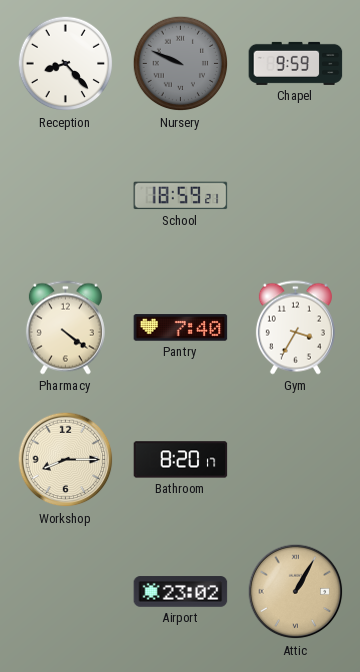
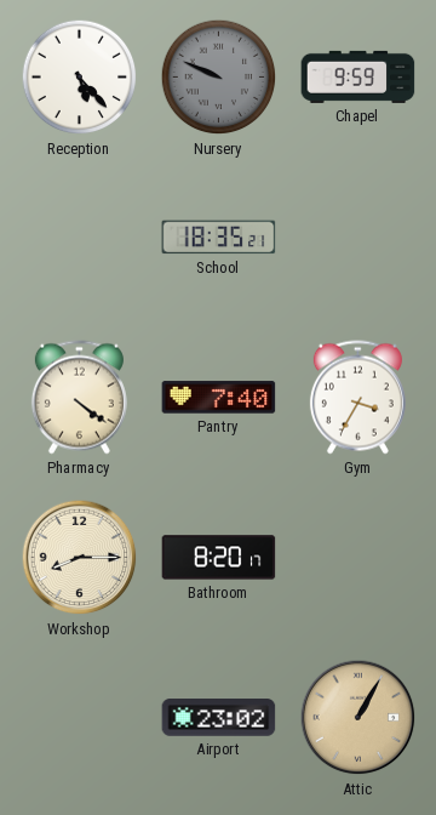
Reception: 8:23 -> 5:23
School: 18:59 -> 18:35
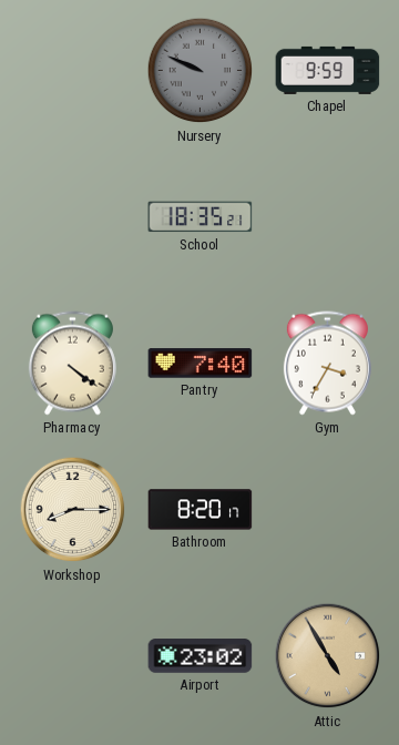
Reception: 5:23 -> none
Attic: 1:05 -> 4:55
